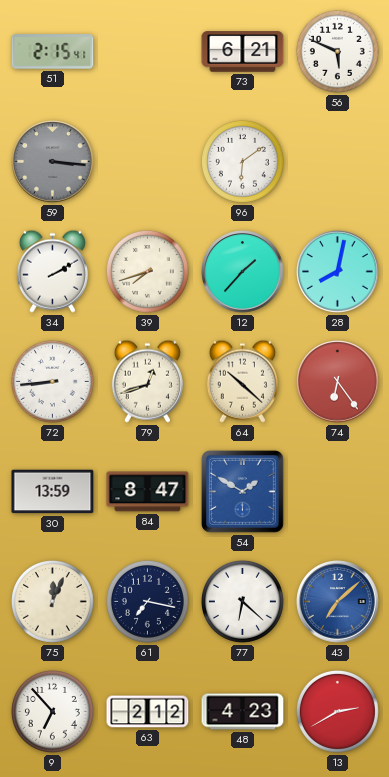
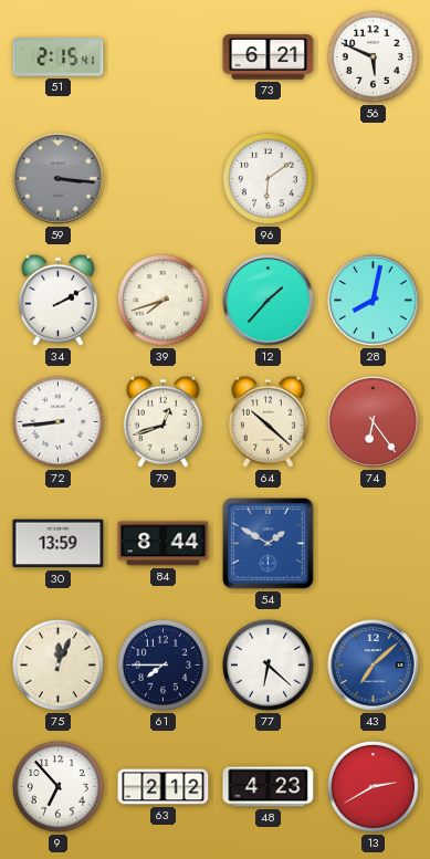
84: 8:47 -> 8:44
61: 7:17 -> 7:45
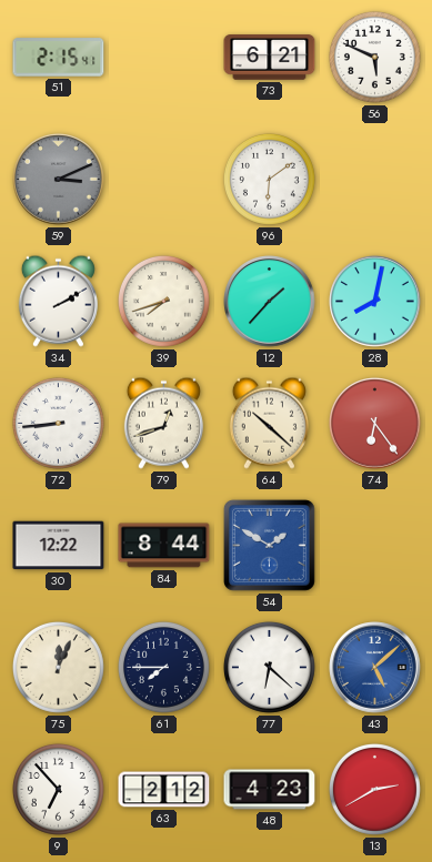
59: 3:16 -> 3:11
30: 13:59 -> 12:22
43: 7:08 -> 5:08
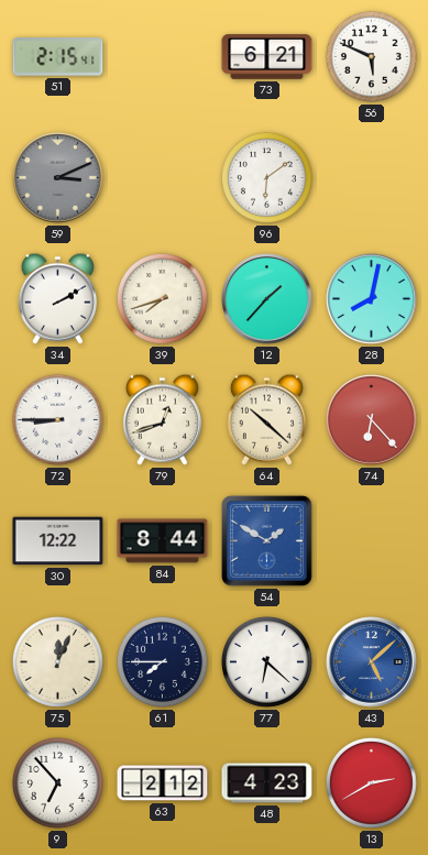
72: 8:44 -> 8:45
74: 6:24 -> 6:23
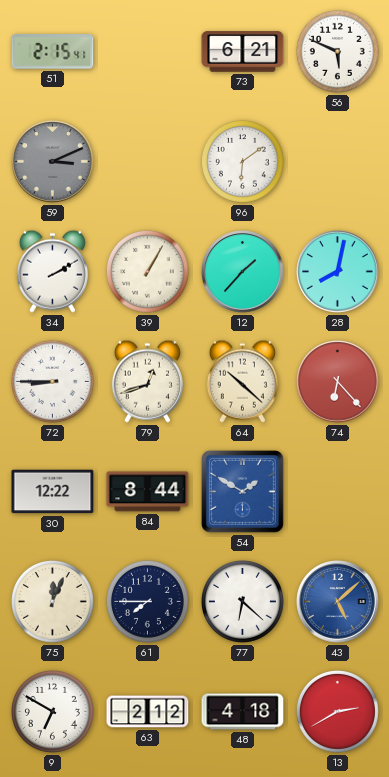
39: 7:42 -> 1:05
9: 6:53 -> 6:50
48: 4:23 -> 4:18
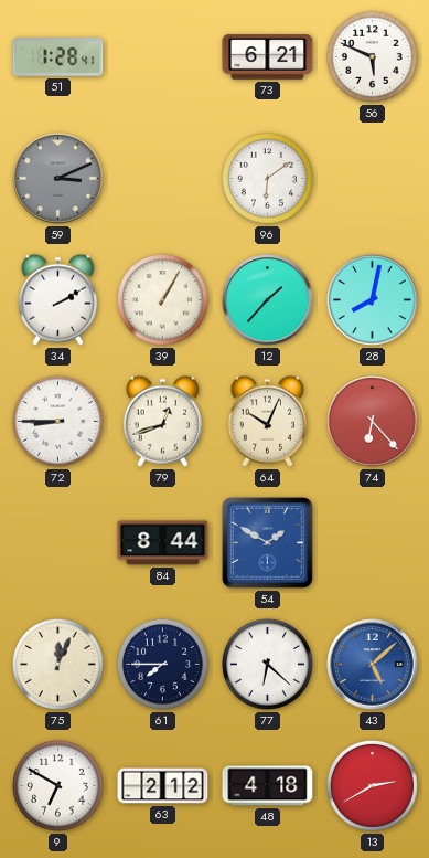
51: 2:15 -> 1:28
64: 10:22 -> 10:04
30: 12:22 -> none
